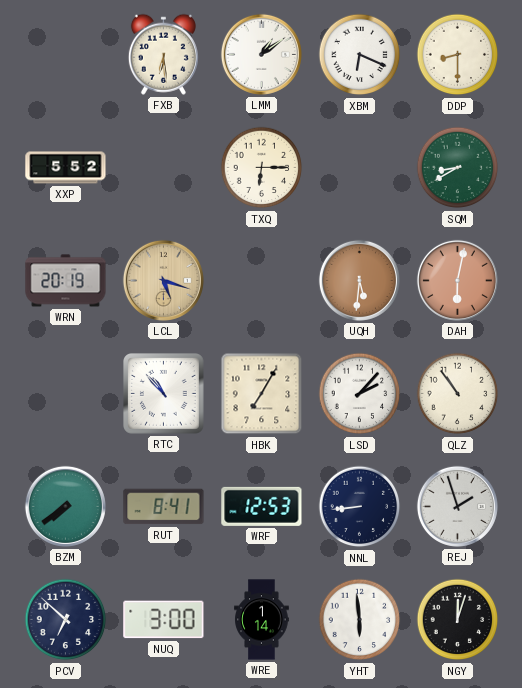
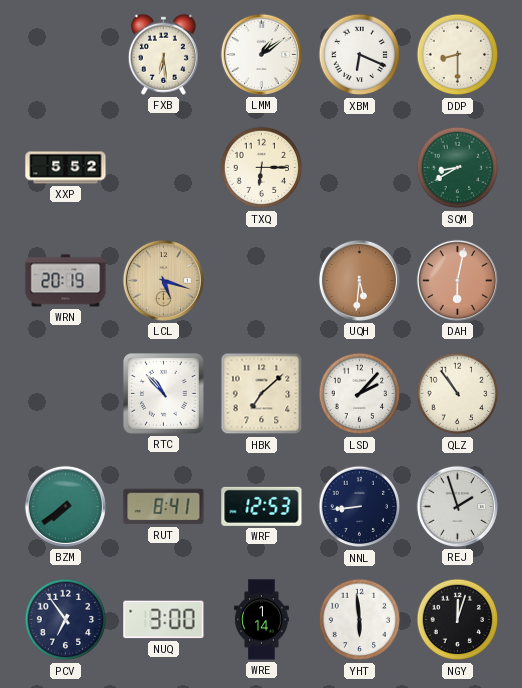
HBK: 7:05 -> 7:08
PCV: 6:52 -> 6:54
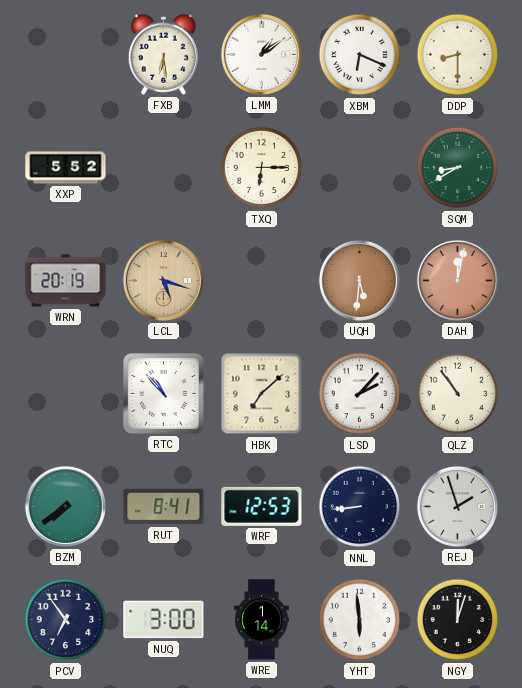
DAH: 6:02 -> 12:02
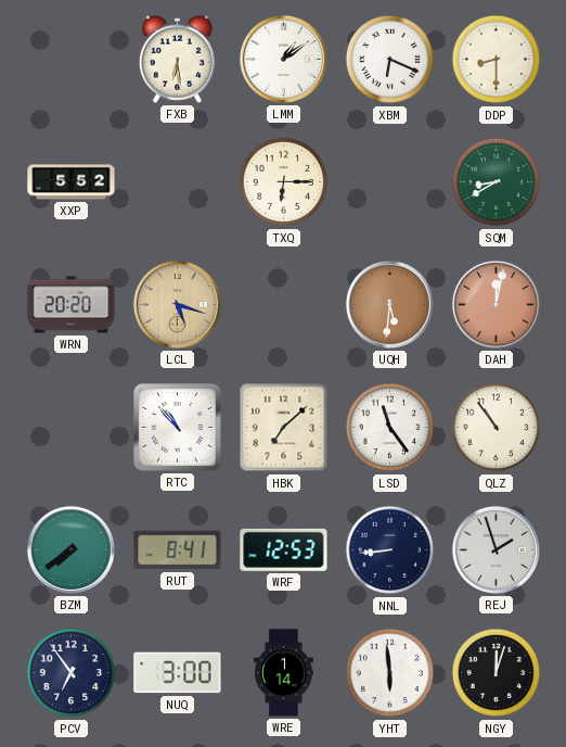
WRN: 20:19 -> 20:20
LSD: 2:07 -> 11:24
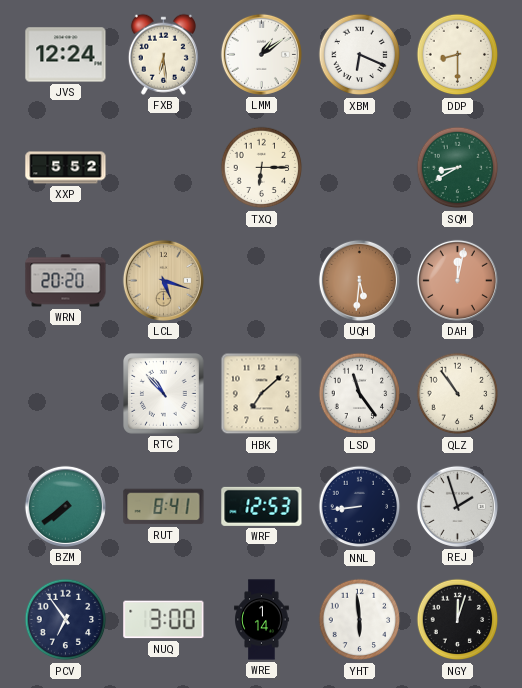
JVS: none -> 12:24
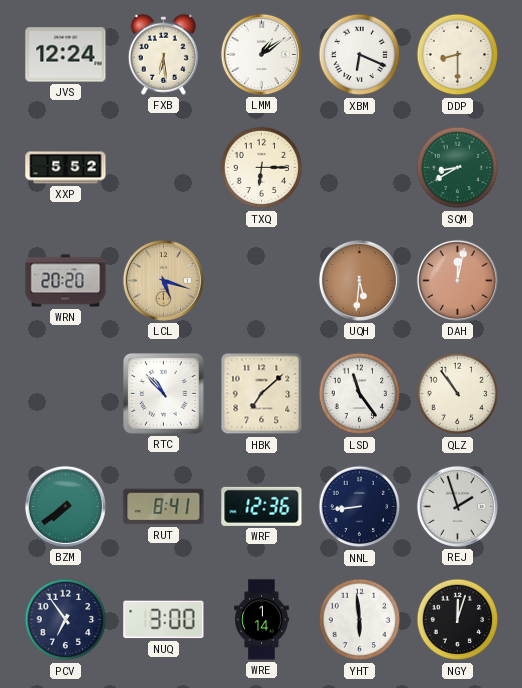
WRF: 12:53 -> 12:36
